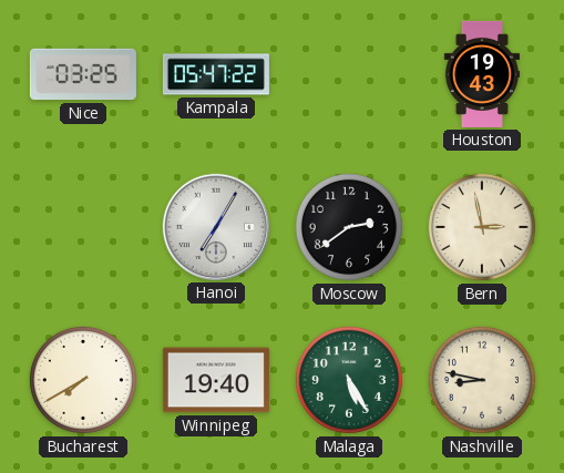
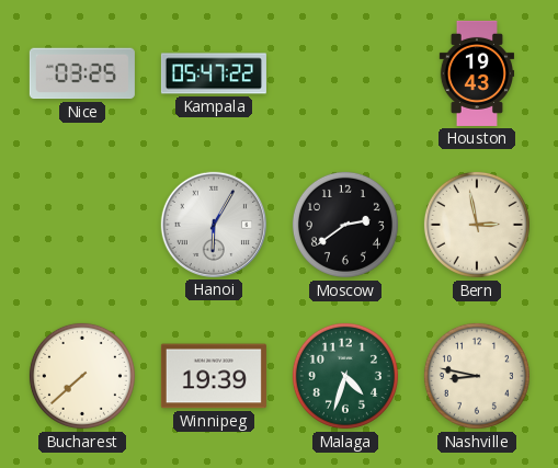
Hanoi: 7:05 -> 6:05
Bucharest: 7:40 -> 7:38
Winnipeg: 19:40 -> 19:39
Malaga: 5:25 -> 4:33
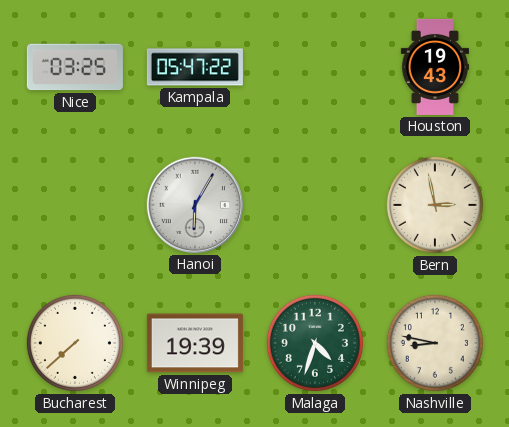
Moscow: 2:39 -> none
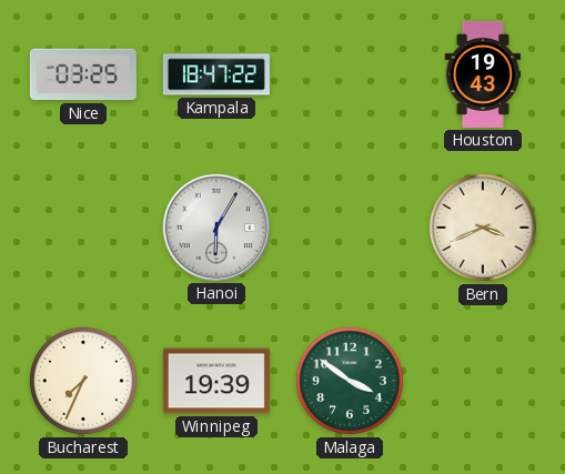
Kampala: 05:47 -> 18:47
Bern: 2:58 -> 3:41
Bucharest: 7:38 -> 7:34
Malaga: 4:33 -> 3:51
Nashville: 8:47 -> none
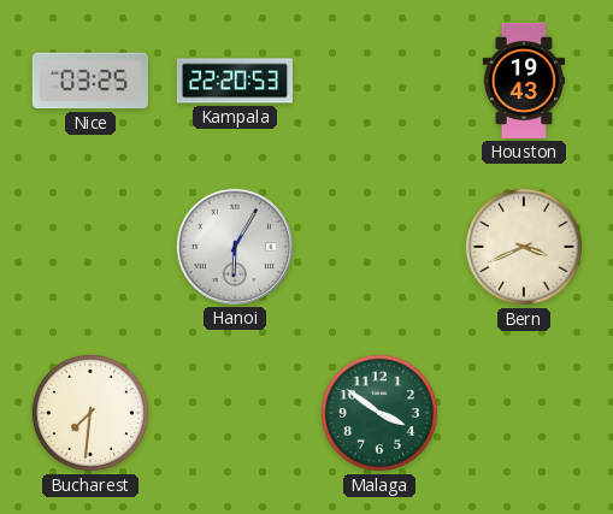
Kampala: 18:47 -> 22:20
Bucharest: 7:34 -> 7:31
Winnipeg: 19:39 -> none
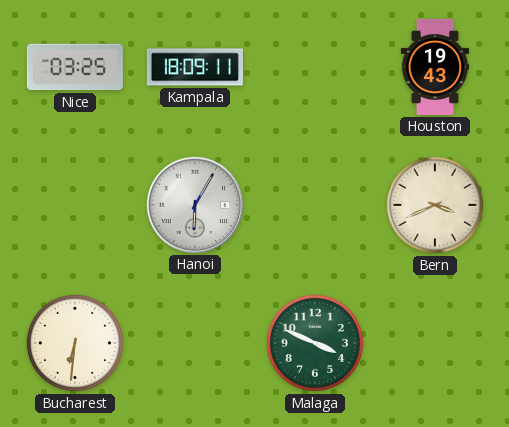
Kampala: 22:20 -> 18:09
Bucharest: 7:31 -> 6:31
Malaga: 3:51 -> 3:49
